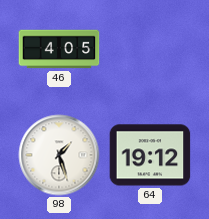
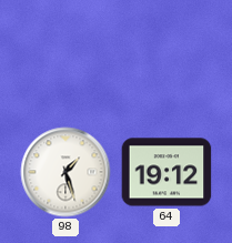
46: 4:05 -> none
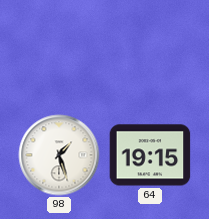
64: 19:12 -> 19:15
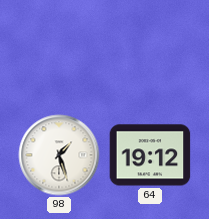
64: 19:15 -> 19:12
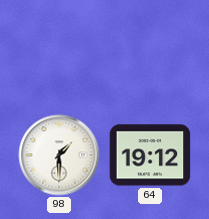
98: 1:27 -> 1:30
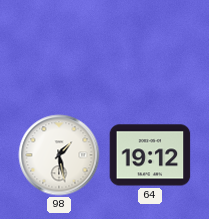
98: 1:30 -> 1:28
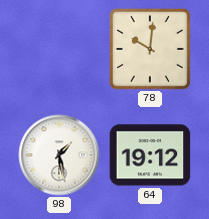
78: none -> 10:01
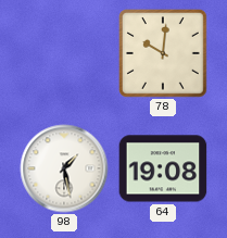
64: 19:12 -> 19:08
